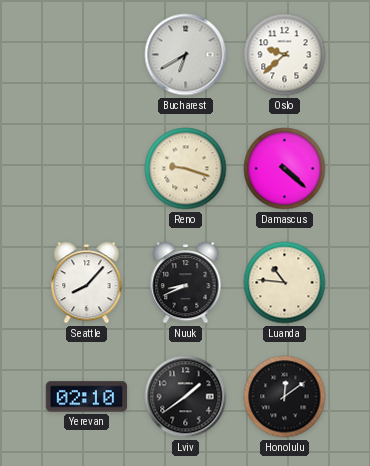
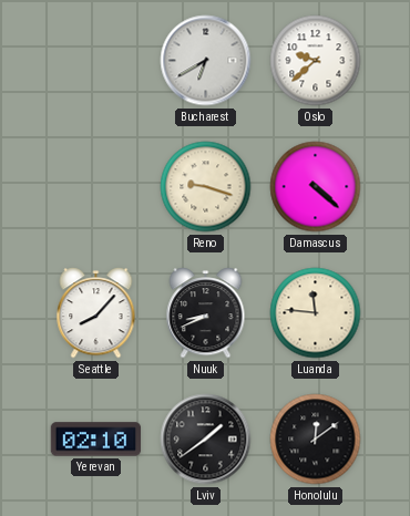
Luanda: 10:46 -> 11:46
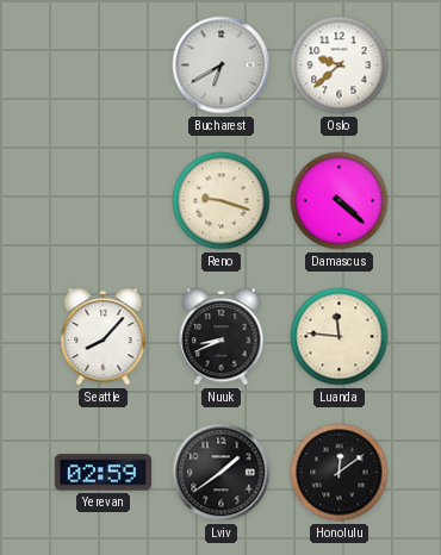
Yerevan: 02:10 -> 02:59
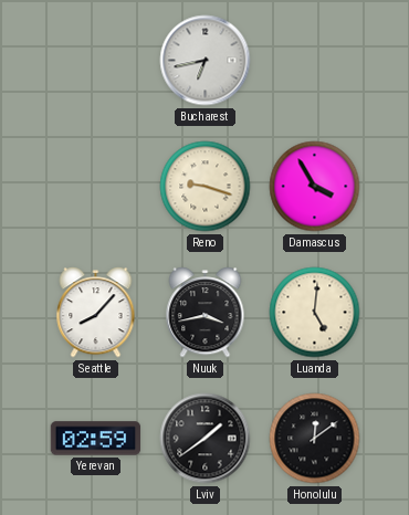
Bucharest: 6:40 -> 6:43
Oslo: 9:38 -> none
Damascus: 4:22 -> 3:55
Nuuk: 8:41 -> 3:43
Luanda: 11:46 -> 5:01
